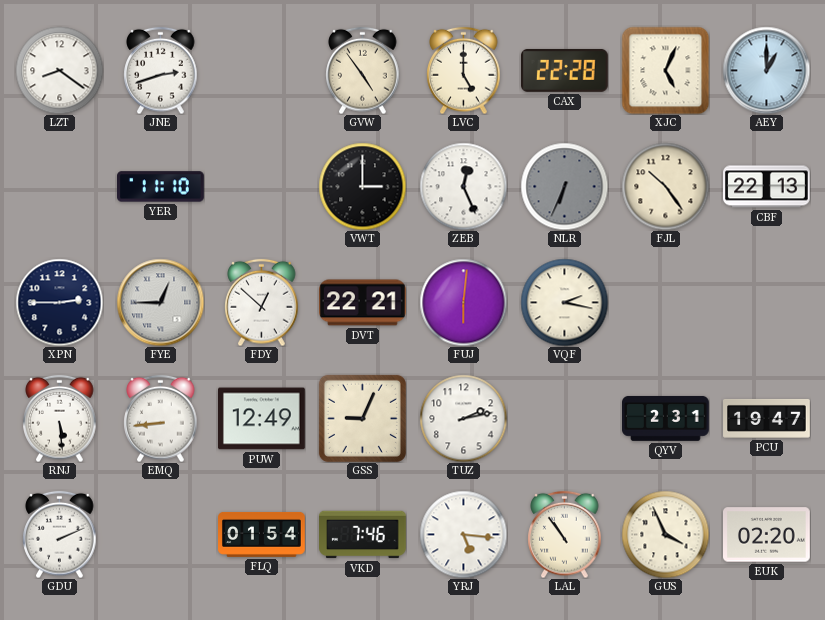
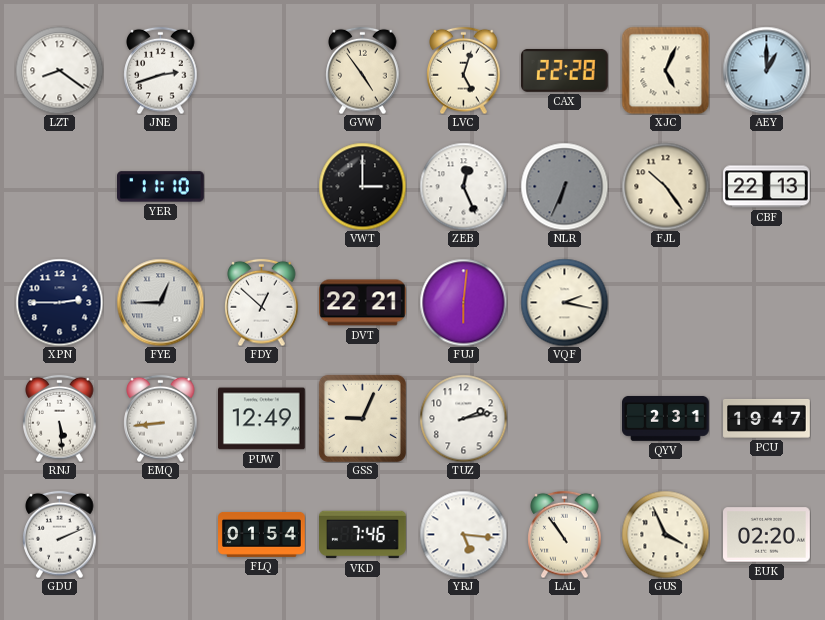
LVC: 5:00 -> 5:03
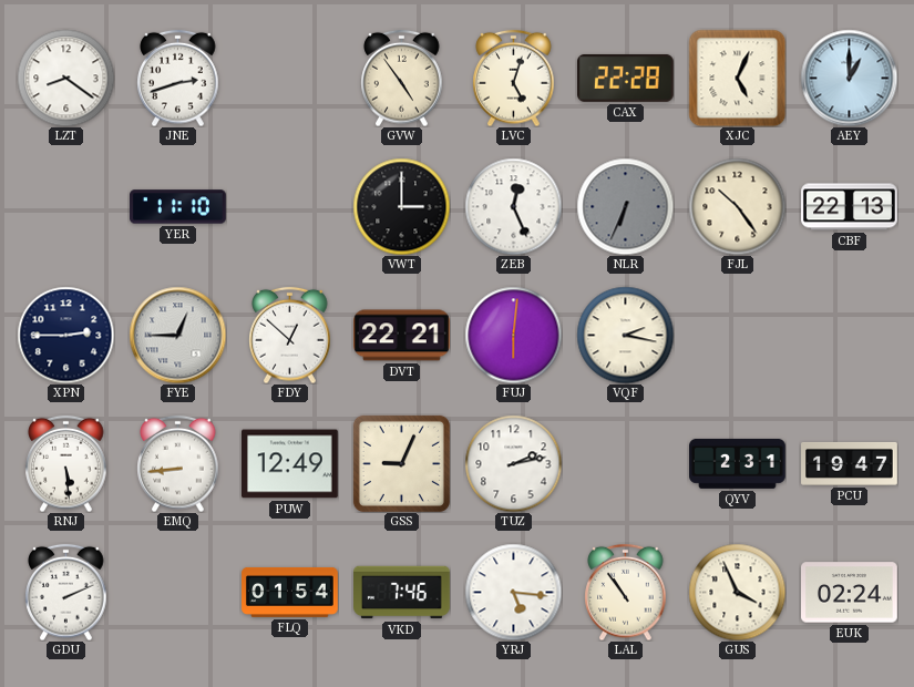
EUK: 02:20 -> 02:24
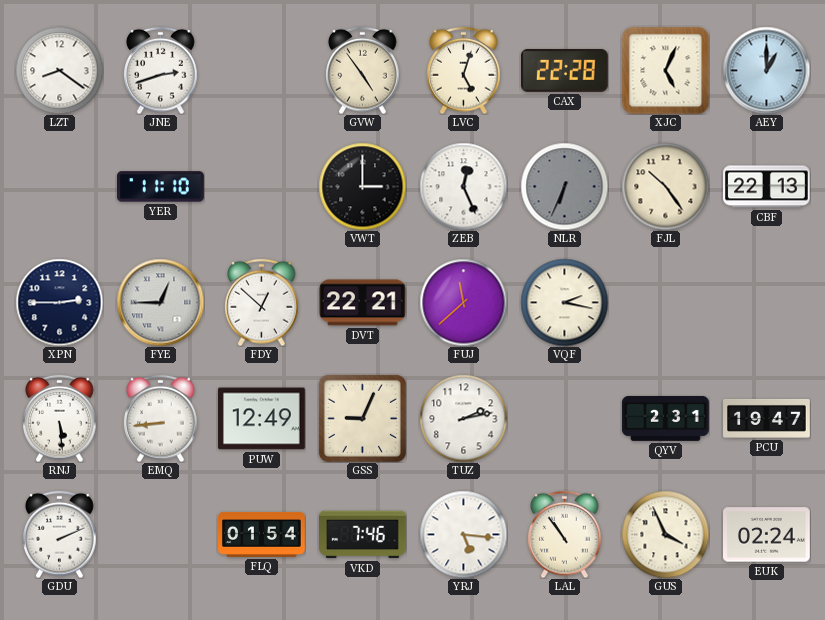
FUJ: 6:01 -> 11:38
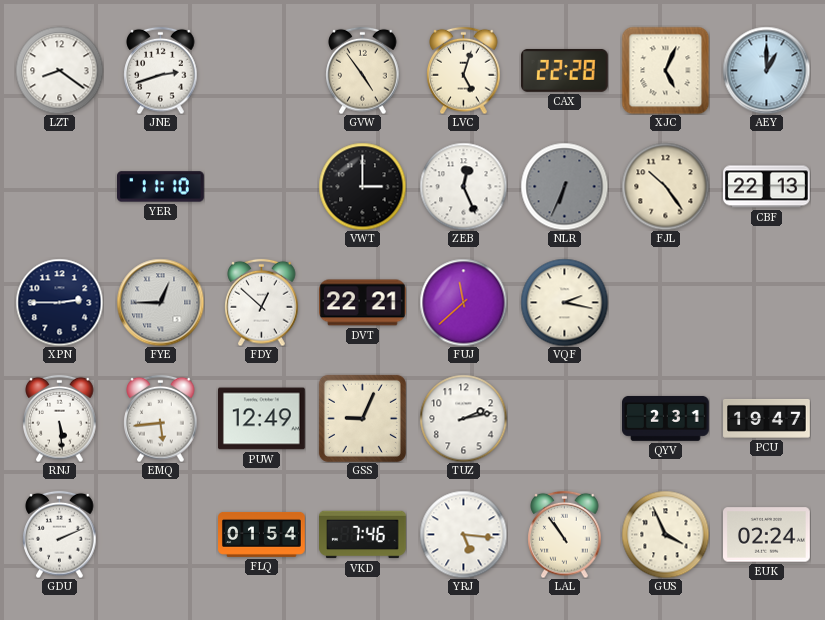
EMQ: 8:44 -> 5:44
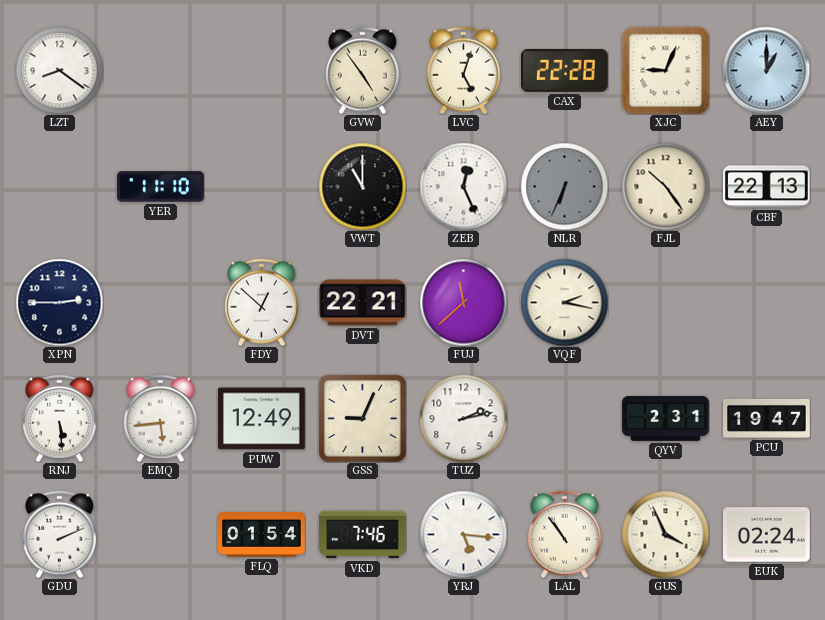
JNE: 2:42 -> none
XJC: 5:04 -> 9:04
VWT: 3:00 -> 11:00
FYE: 12:45 -> none
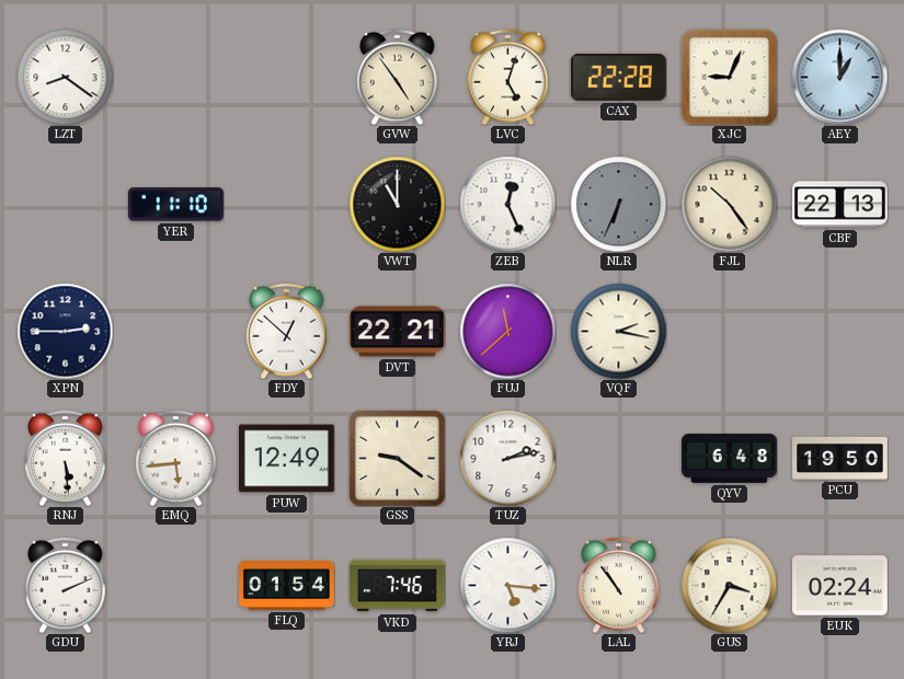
GSS: 9:04 -> 9:21
QYV: 2:31 -> 6:48
PCU: 19:47 -> 19:50
GUS: 3:56 -> 3:35
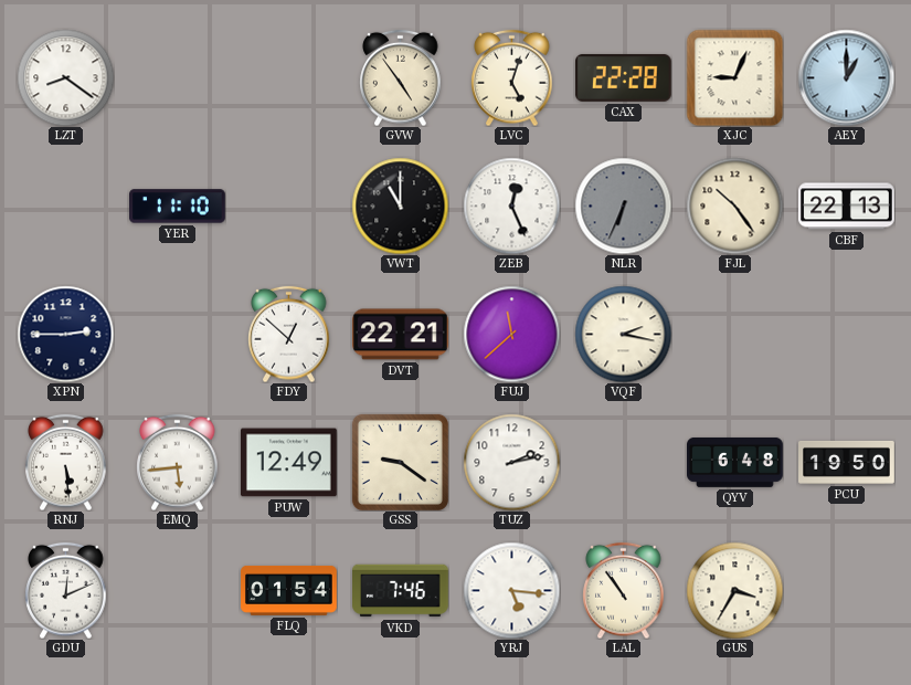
GDU: 2:11 -> 12:11
EUK: 02:24 -> none
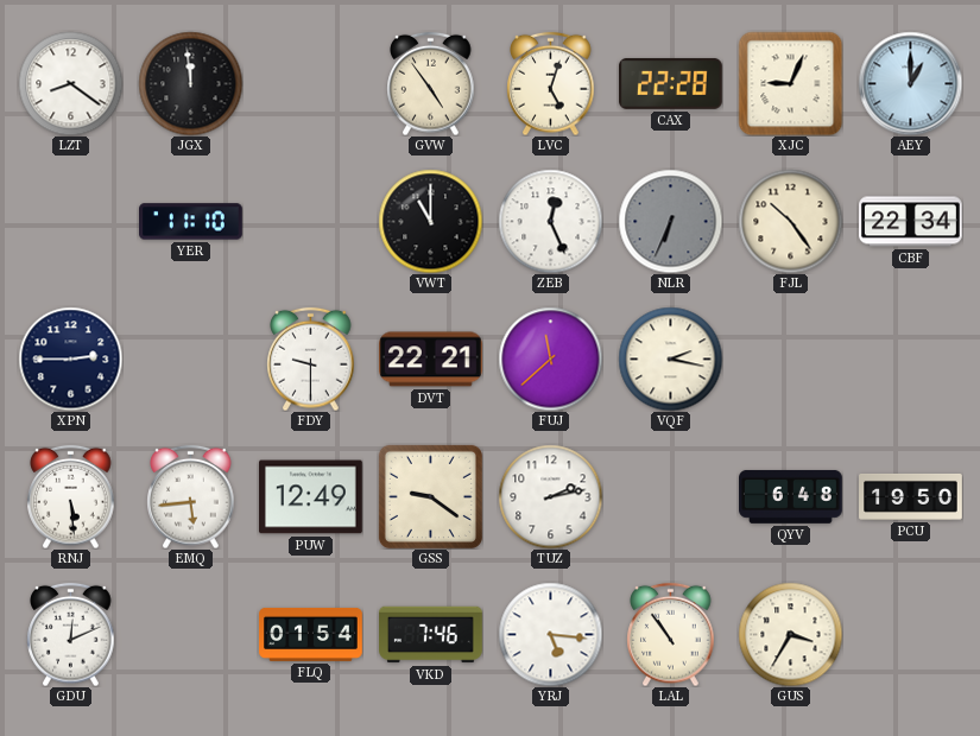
JGX: none -> 11:59
CBF: 22:13 -> 22:34
FDY: 12:52 -> 9:30
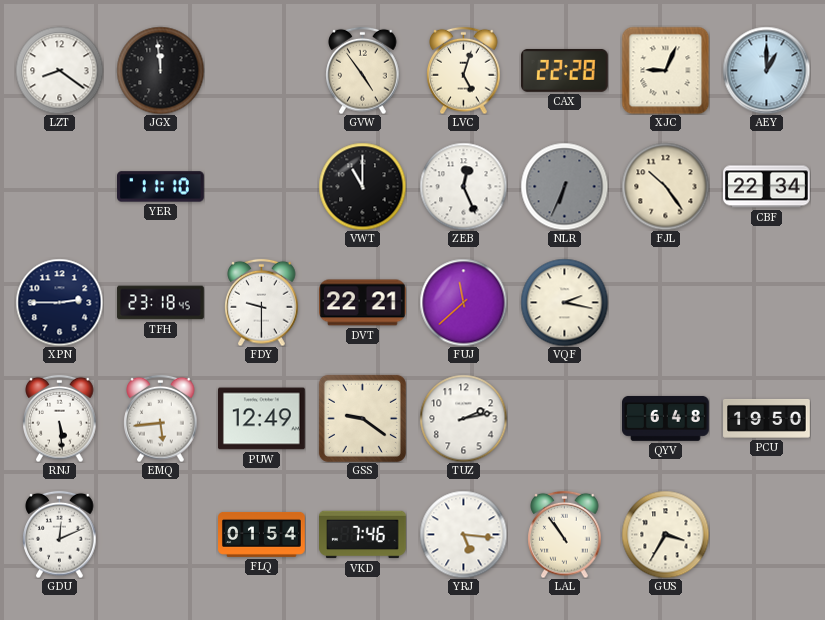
TFH: none -> 23:18
